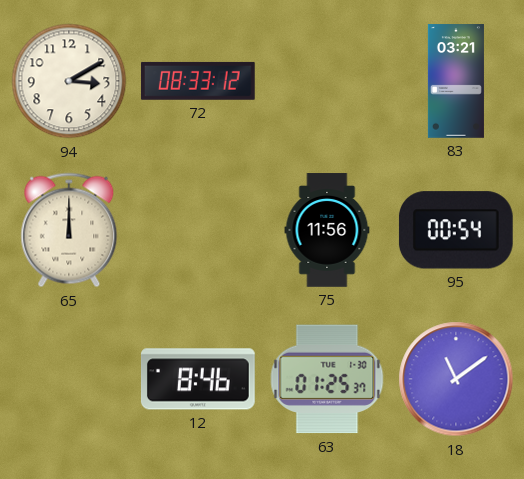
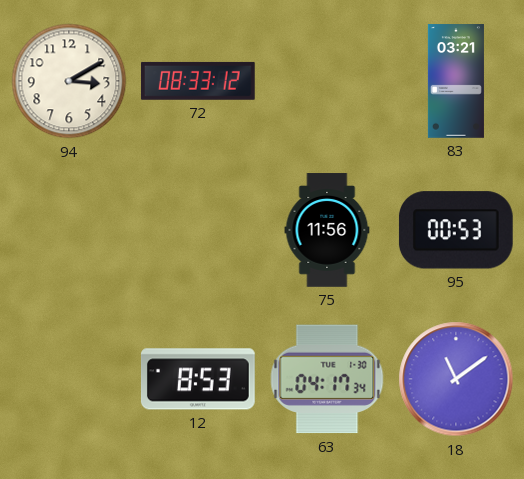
65: 12:00 -> none
95: 00:54 -> 00:53
12: 8:46 -> 8:53
63: 01:25 -> 04:17
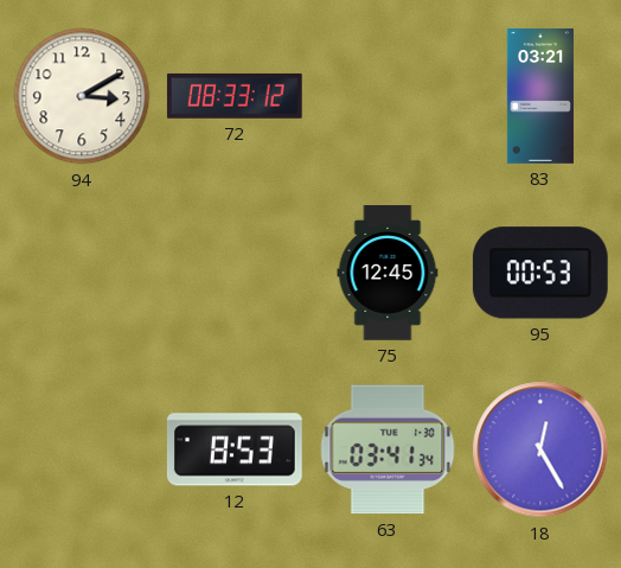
75: 11:56 -> 12:45
63: 04:17 -> 03:41
18: 11:09 -> 12:25
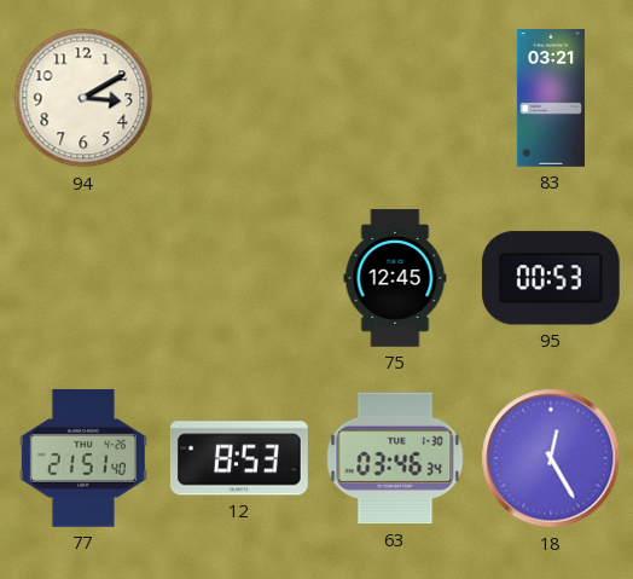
72: 08:33 -> none
77: none -> 21:51
63: 03:41 -> 03:46
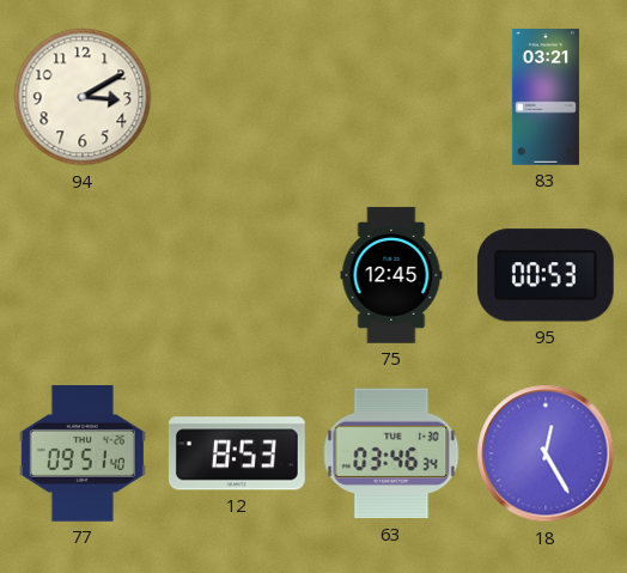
77: 21:51 -> 09:51
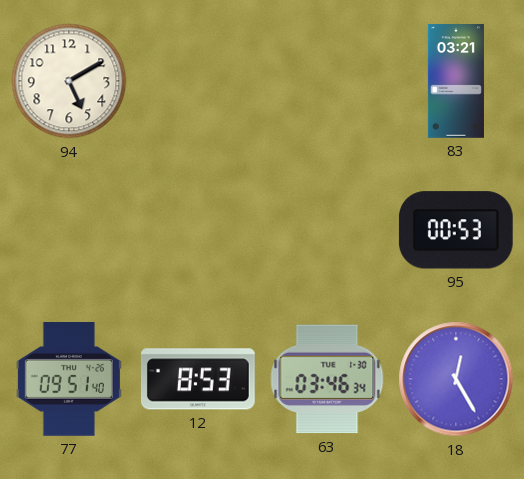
94: 3:10 -> 5:10
75: 12:45 -> none
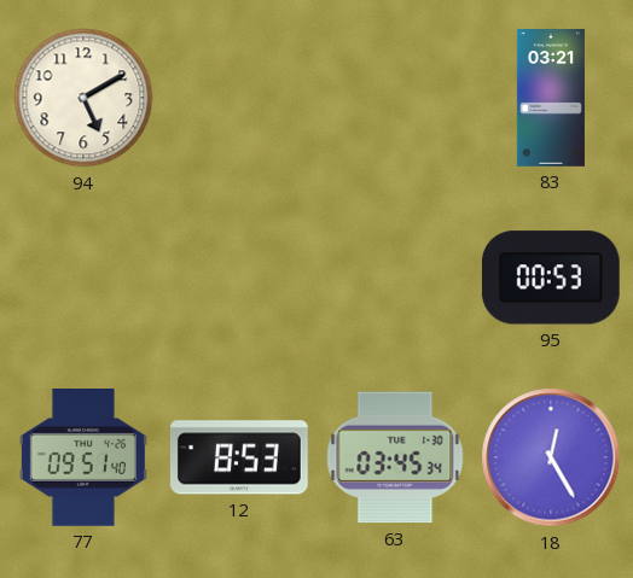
63: 03:46 -> 03:45
